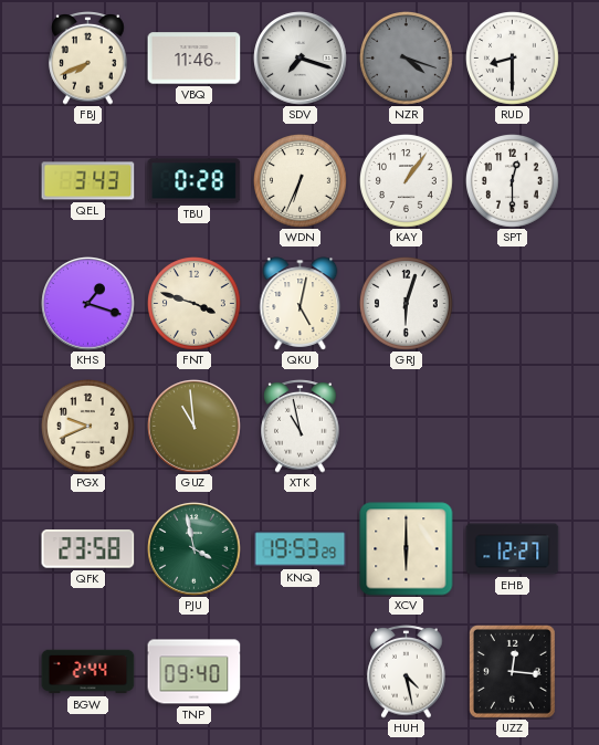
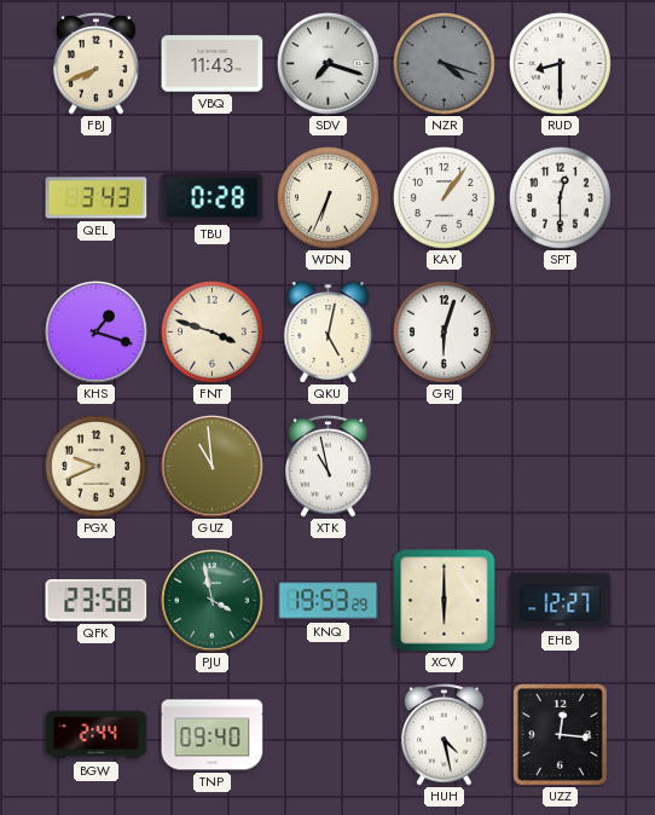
VBQ: 11:46 -> 11:43
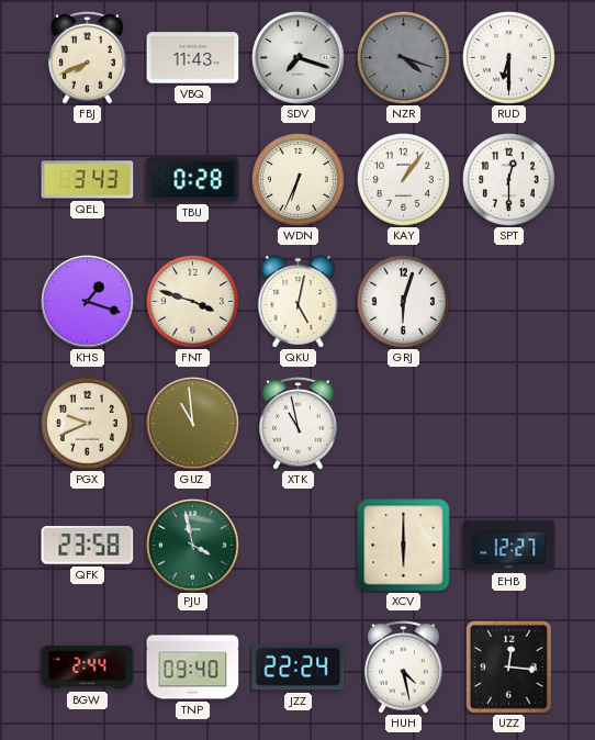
RUD: 8:30 -> 6:30
KNQ: 19:53 -> none
JZZ: none -> 22:24
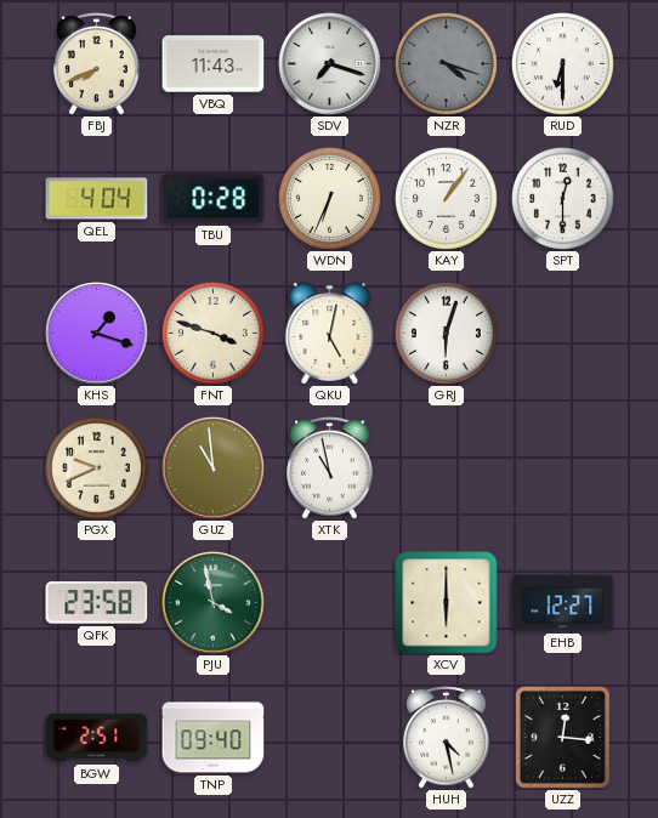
QEL: 3:43 -> 4:04
BGW: 2:44 -> 2:51
JZZ: 22:24 -> none
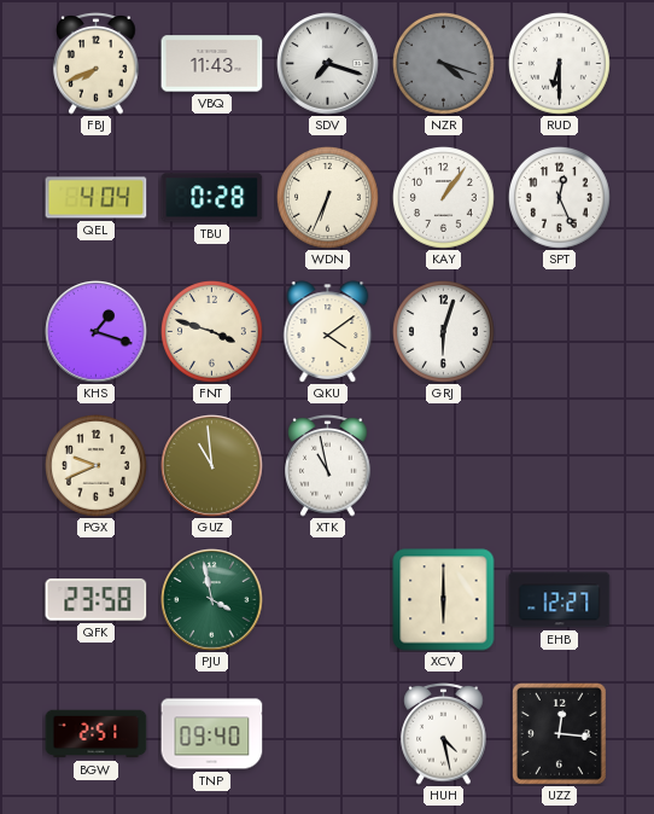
SPT: 12:30 -> 12:26
QKU: 5:02 -> 4:09
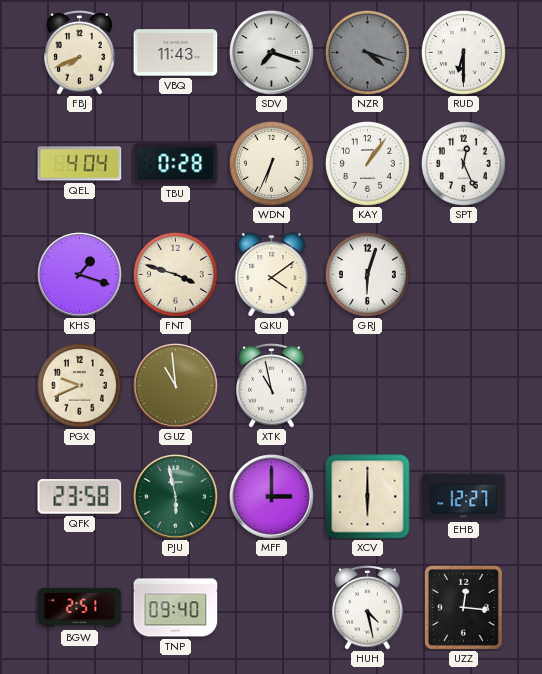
PJU: 3:58 -> 5:58
MFF: none -> 3:00
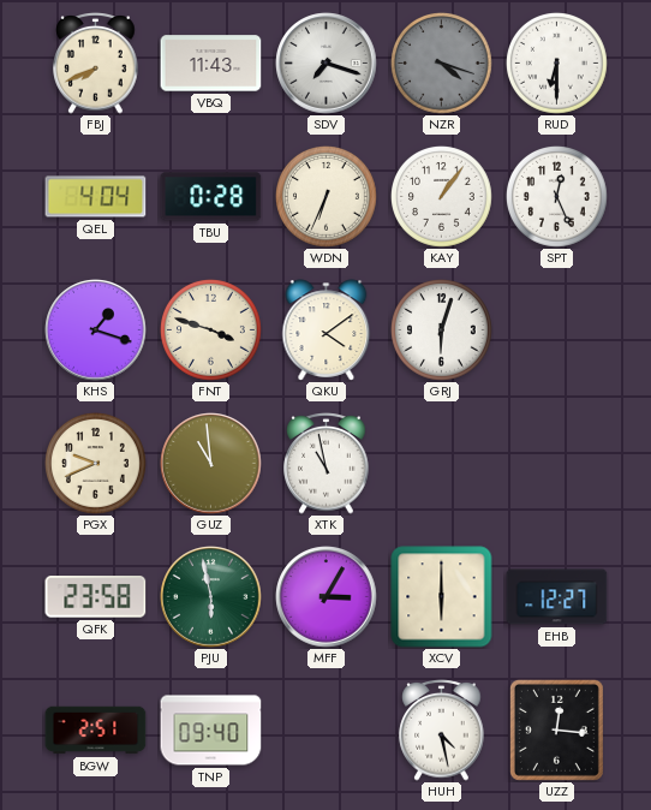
MFF: 3:00 -> 3:05
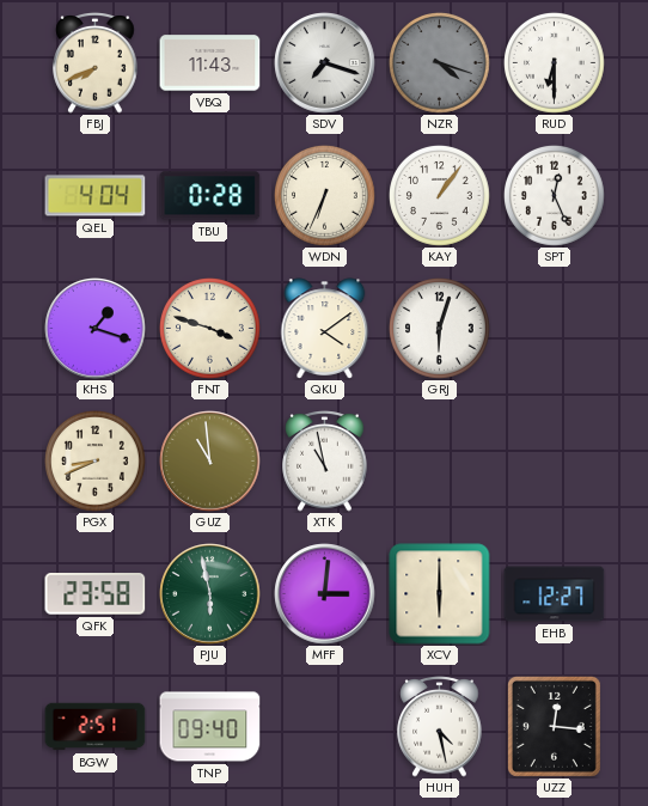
PGX: 9:41 -> 8:41
MFF: 3:05 -> 3:01
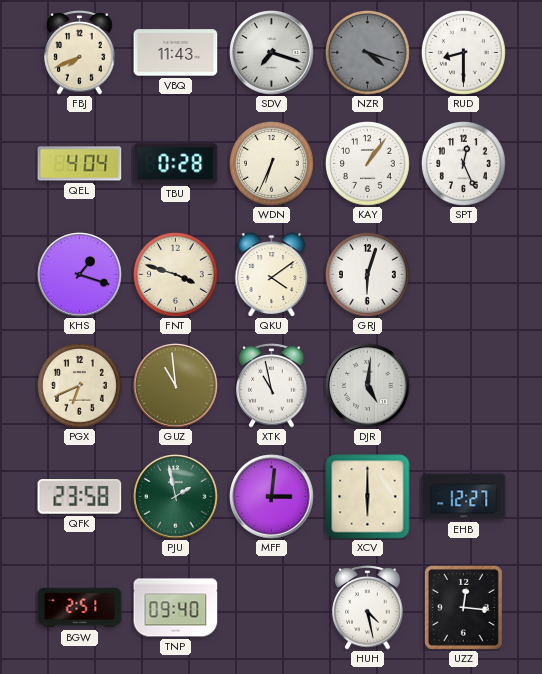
RUD: 6:30 -> 8:30
PGX: 8:41 -> 6:41
DJR: none -> 5:01
PJU: 5:58 -> 1:58
